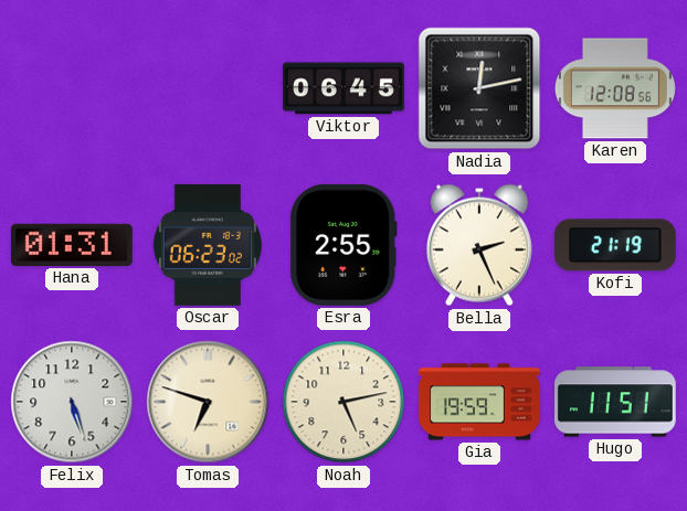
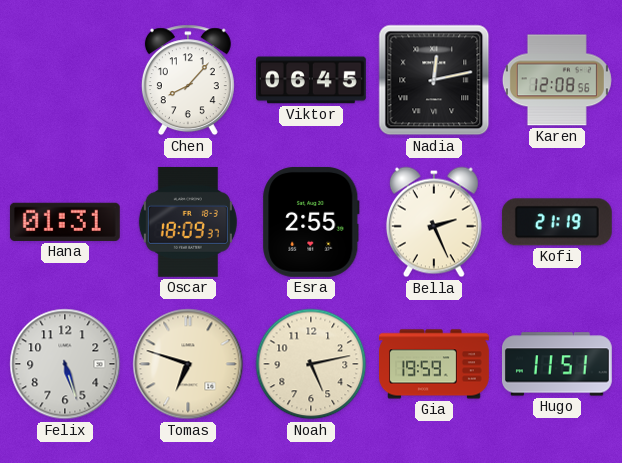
Chen: none -> 8:07
Oscar: 06:23 -> 18:09
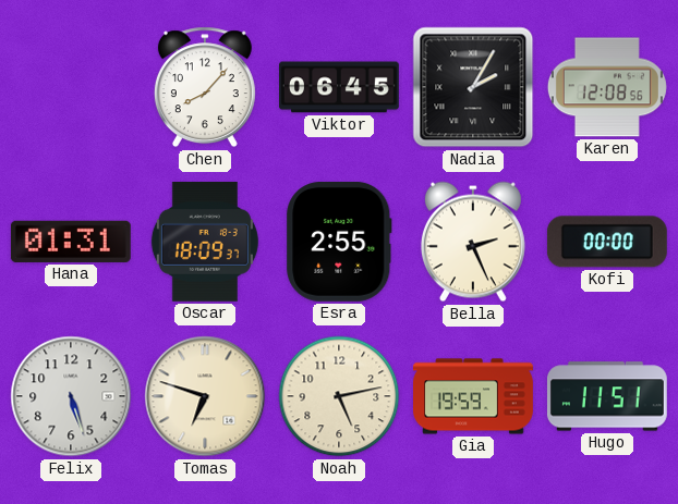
Nadia: 12:13 -> 2:05
Kofi: 21:19 -> 00:00
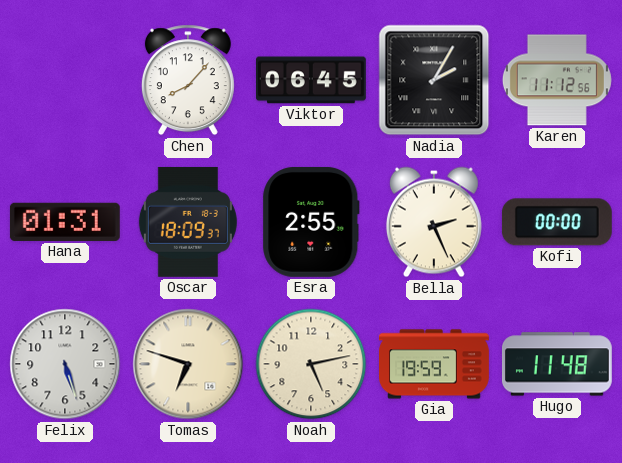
Karen: 12:08 -> 11:12
Hugo: 11:51 -> 11:48
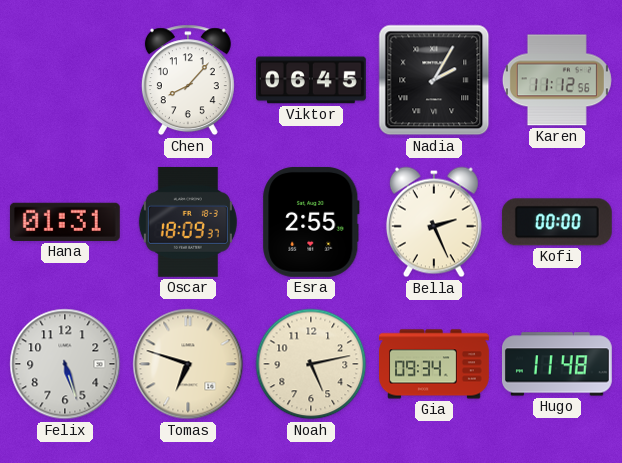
Gia: 19:59 -> 09:34
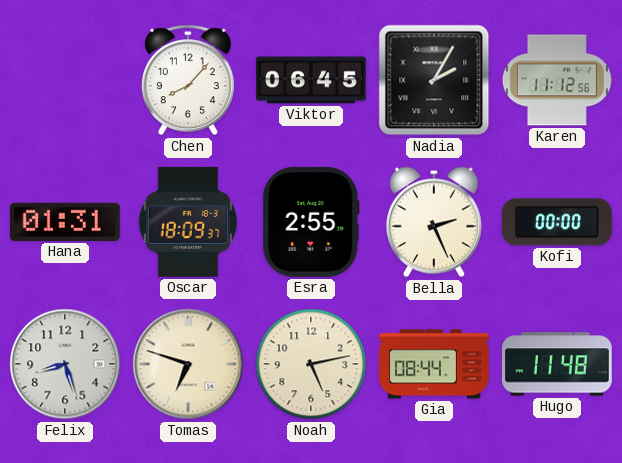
Felix: 5:27 -> 8:27
Gia: 09:34 -> 08:44
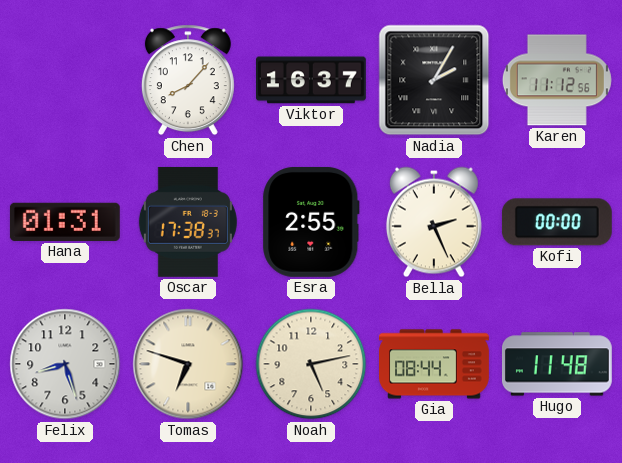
Viktor: 06:45 -> 16:37
Oscar: 18:09 -> 17:38
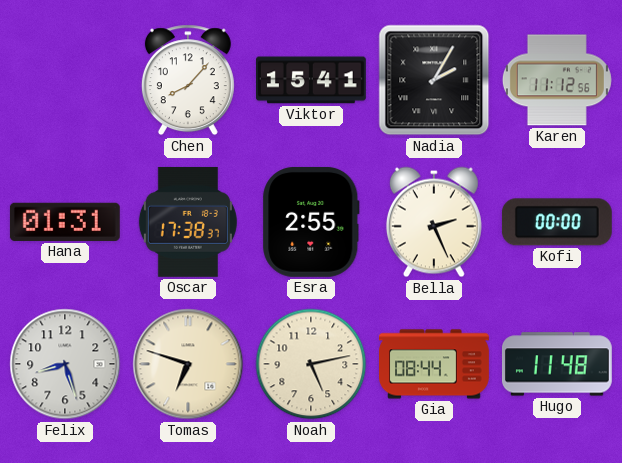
Viktor: 16:37 -> 15:41
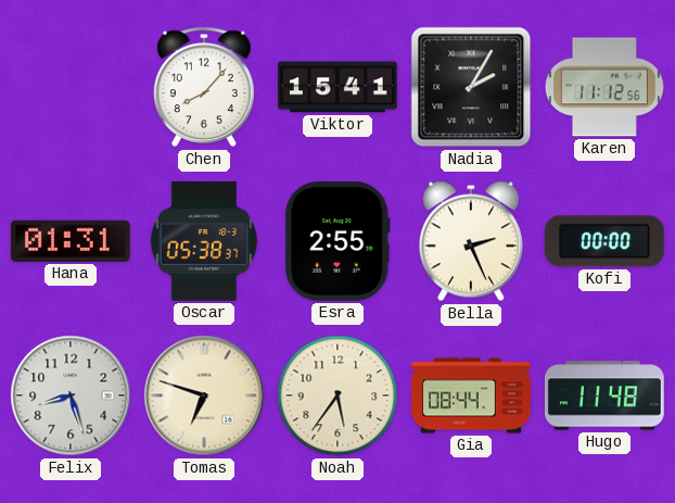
Oscar: 17:38 -> 05:38
Noah: 5:13 -> 5:36
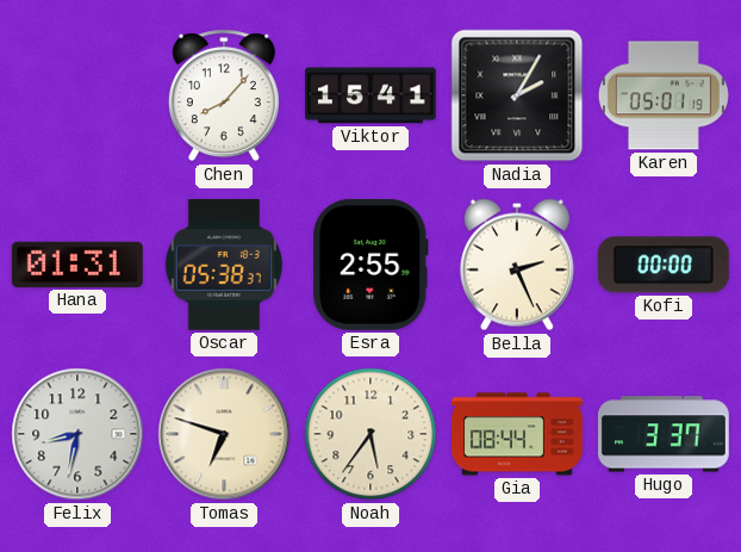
Karen: 11:12 -> 05:01
Felix: 8:27 -> 8:32
Hugo: 11:48 -> 3:37
